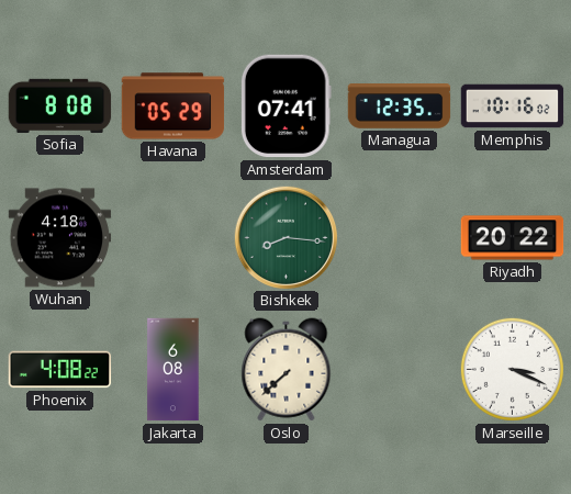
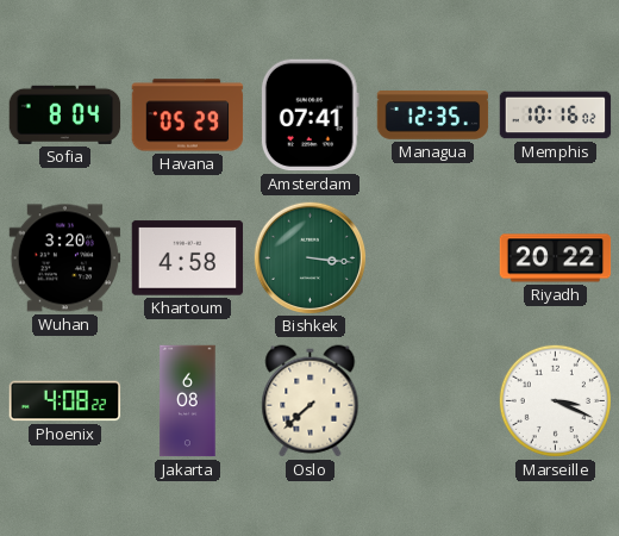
Sofia: 8:08 -> 8:04
Wuhan: 4:18 -> 3:20
Khartoum: none -> 4:58
Bishkek: 8:16 -> 3:16
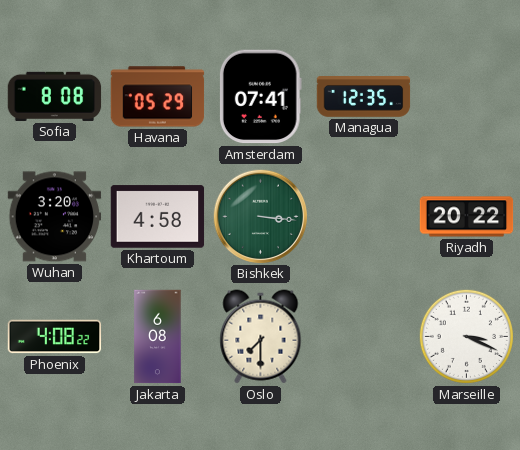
Sofia: 8:04 -> 8:08
Memphis: 10:16 -> none
Oslo: 7:38 -> 7:30
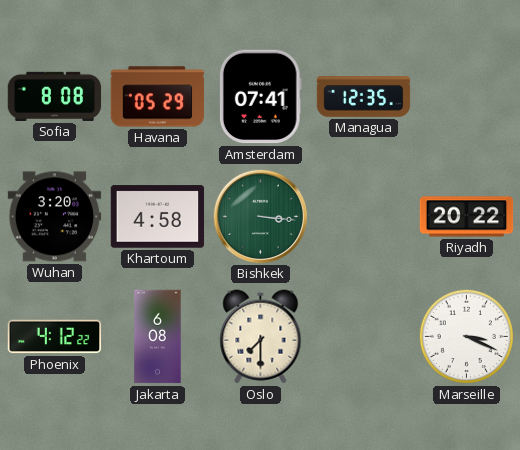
Phoenix: 4:08 -> 4:12
